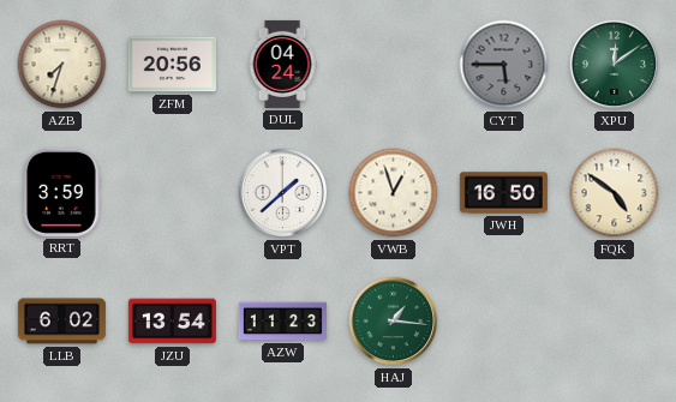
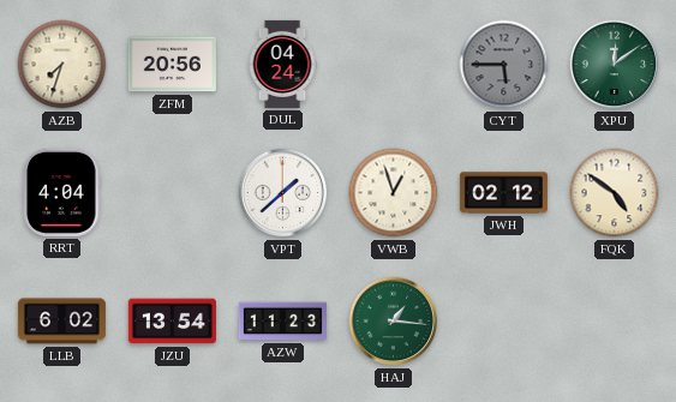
RRT: 3:59 -> 4:04
JWH: 16:50 -> 02:12
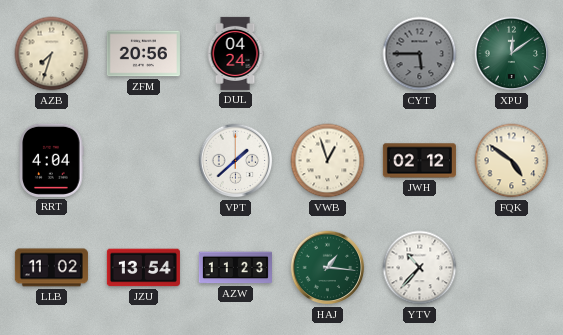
LLB: 6:02 -> 11:02
YTV: none -> 10:37
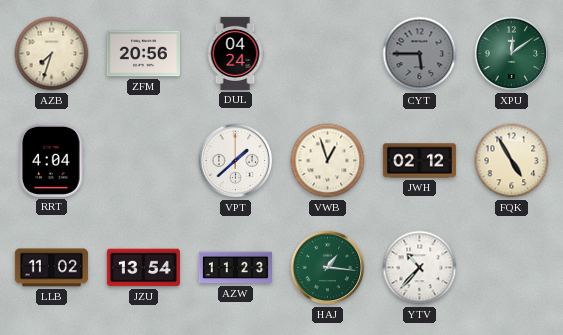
FQK: 4:51 -> 4:55
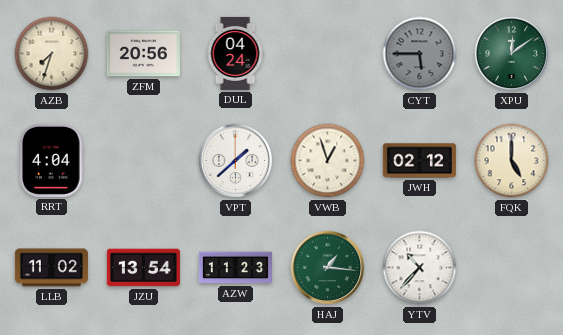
FQK: 4:55 -> 5:00
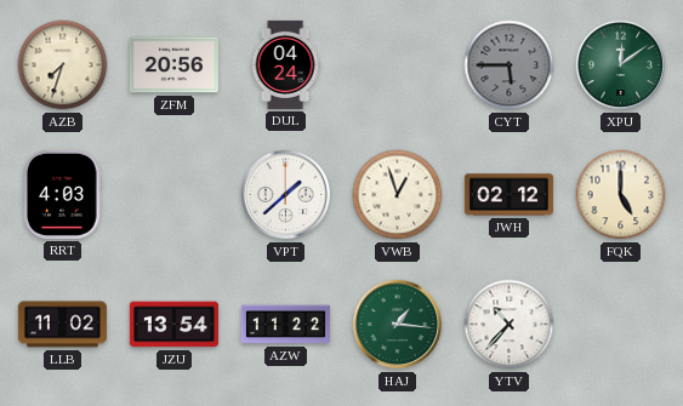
RRT: 4:04 -> 4:03
AZW: 11:23 -> 11:22
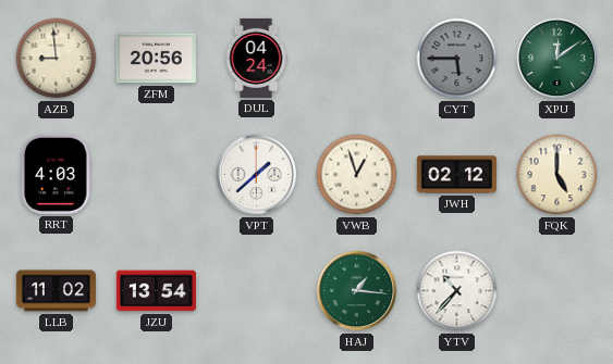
AZB: 7:33 -> 8:59
AZW: 11:22 -> none
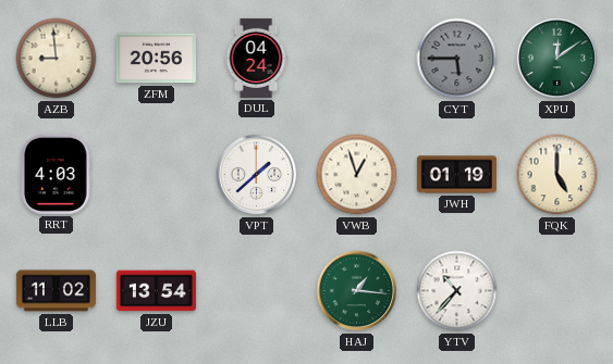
JWH: 02:12 -> 01:19
